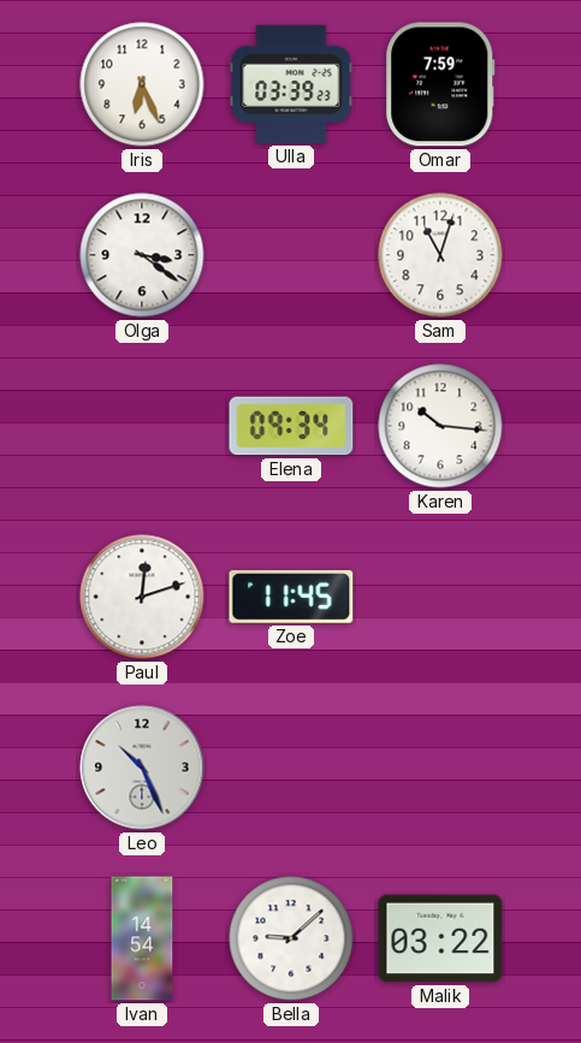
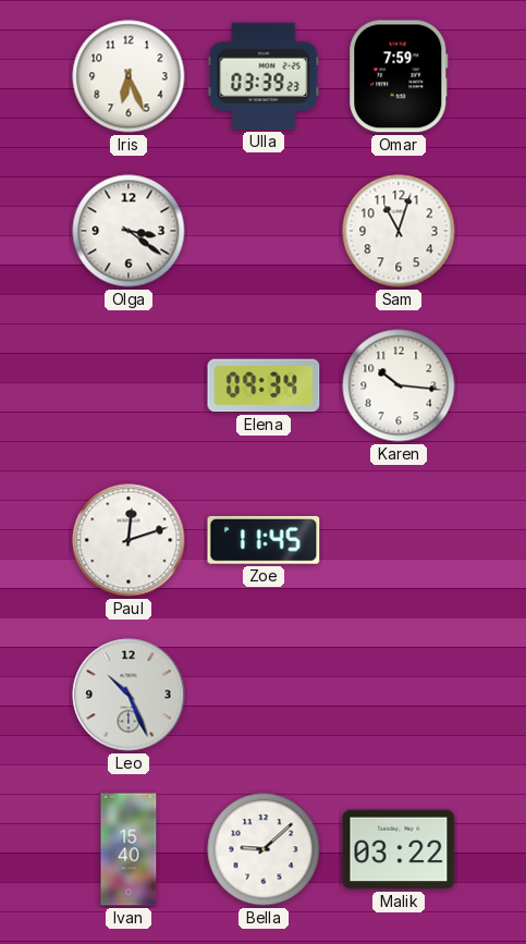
Ivan: 14:54 -> 15:40
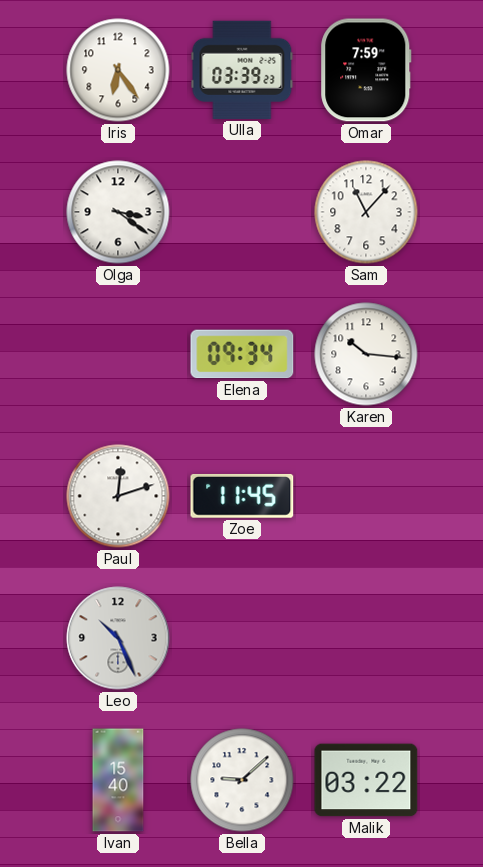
Iris: 6:26 -> 6:24
Sam: 11:03 -> 11:07
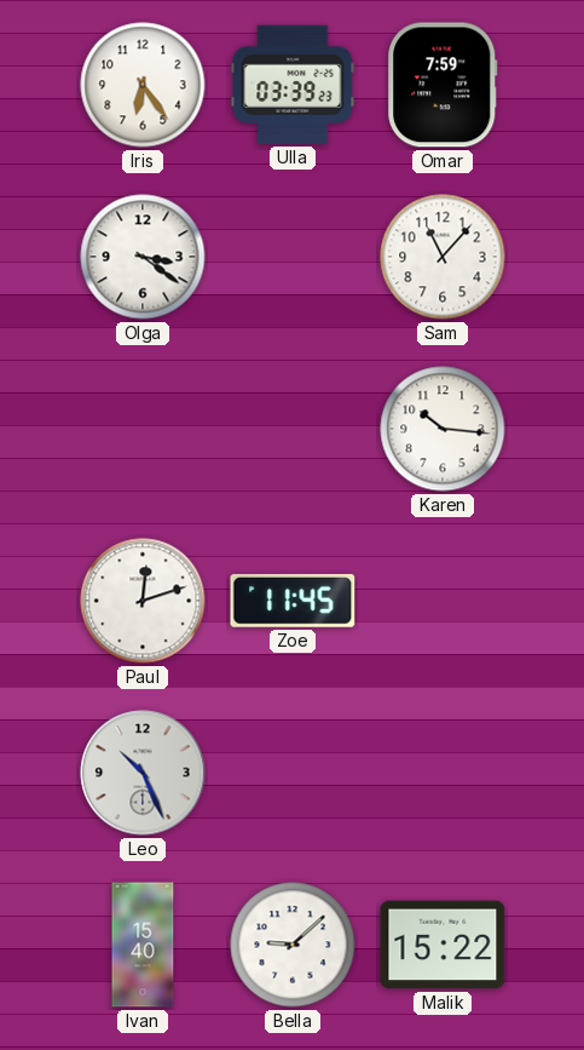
Elena: 09:34 -> none
Malik: 03:22 -> 15:22
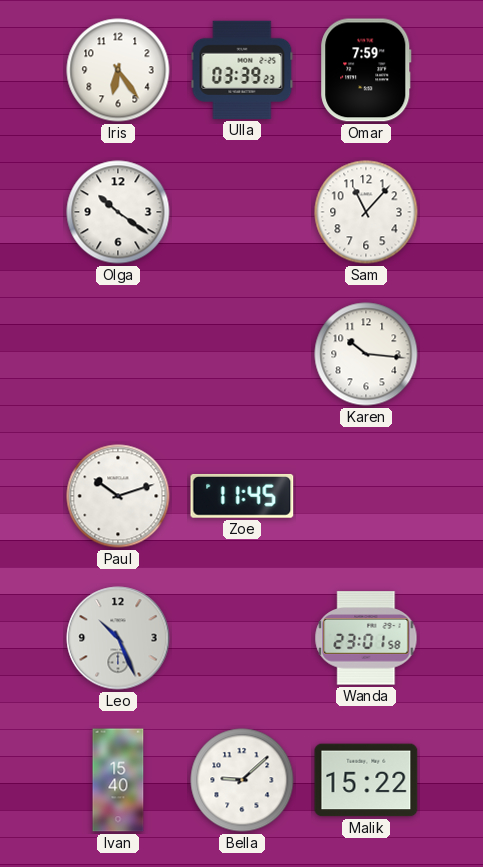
Olga: 3:21 -> 10:21
Paul: 12:12 -> 10:12
Wanda: none -> 23:01
